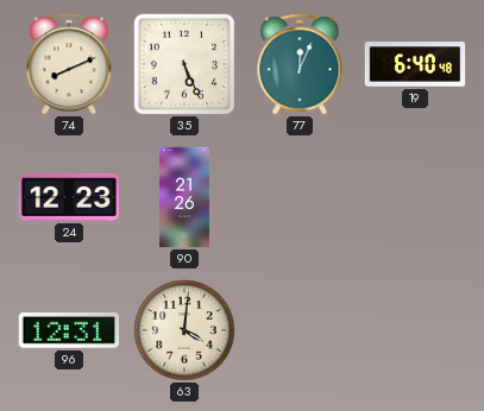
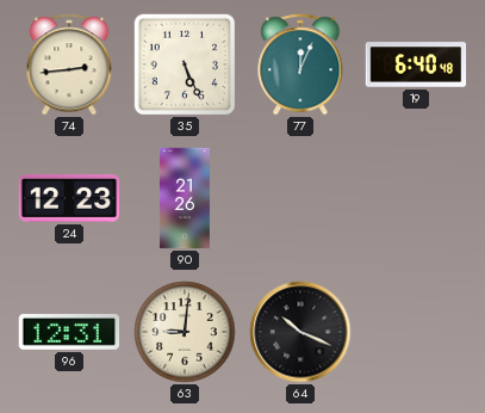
74: 8:11 -> 2:44
63: 4:01 -> 9:01
64: none -> 10:19
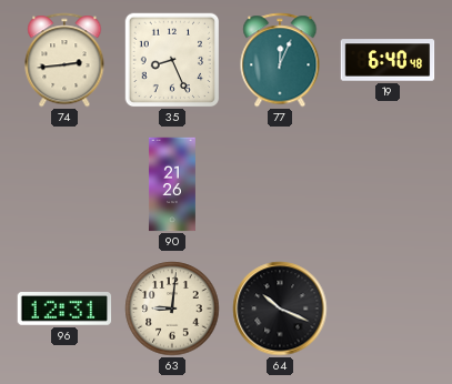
35: 5:26 -> 8:26
24: 12:23 -> none
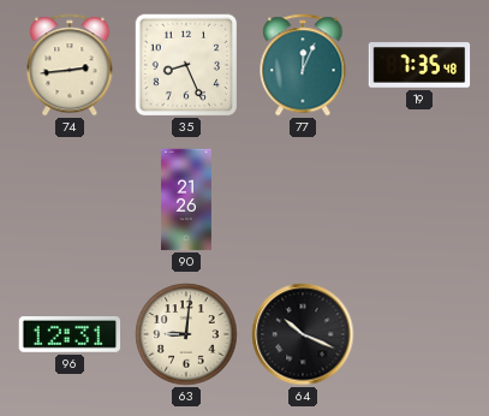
19: 6:40 -> 7:35
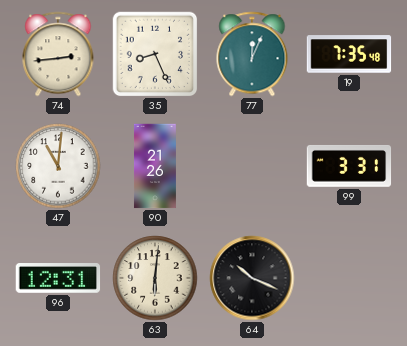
47: none -> 11:01
99: none -> 3:31
63: 9:01 -> 6:01
